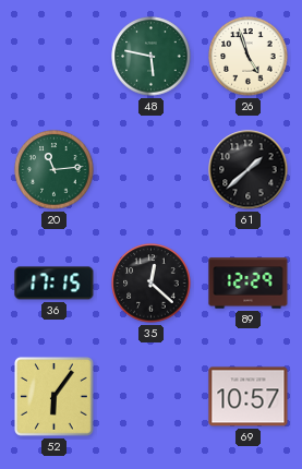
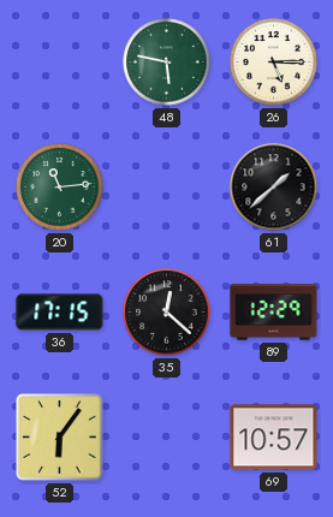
26: 4:57 -> 5:15
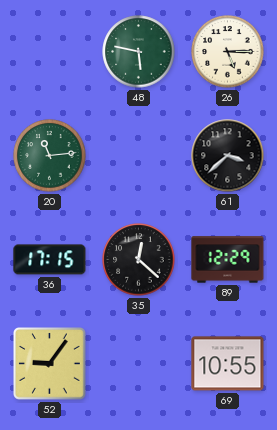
61: 1:38 -> 3:38
52: 6:06 -> 9:06
69: 10:57 -> 10:55
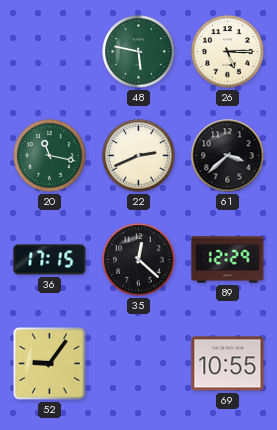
20: 11:14 -> 11:17
22: none -> 2:41
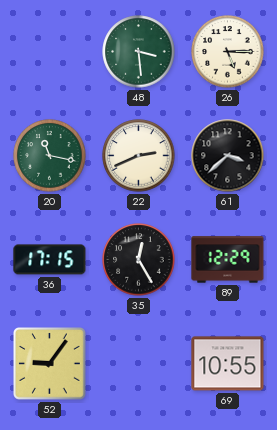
48: 5:47 -> 3:29
35: 12:22 -> 12:25
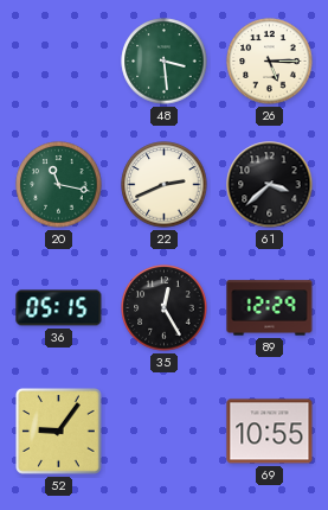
36: 17:15 -> 05:15
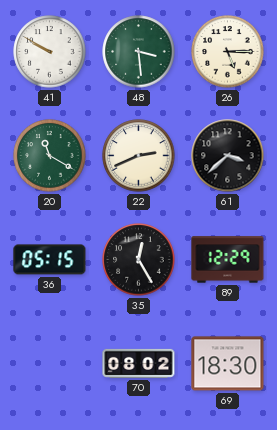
41: none -> 9:50
20: 11:17 -> 11:20
52: 9:06 -> none
70: none -> 08:02
69: 10:55 -> 18:30
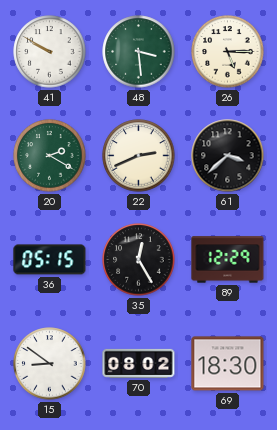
20: 11:20 -> 2:20
15: none -> 8:51
